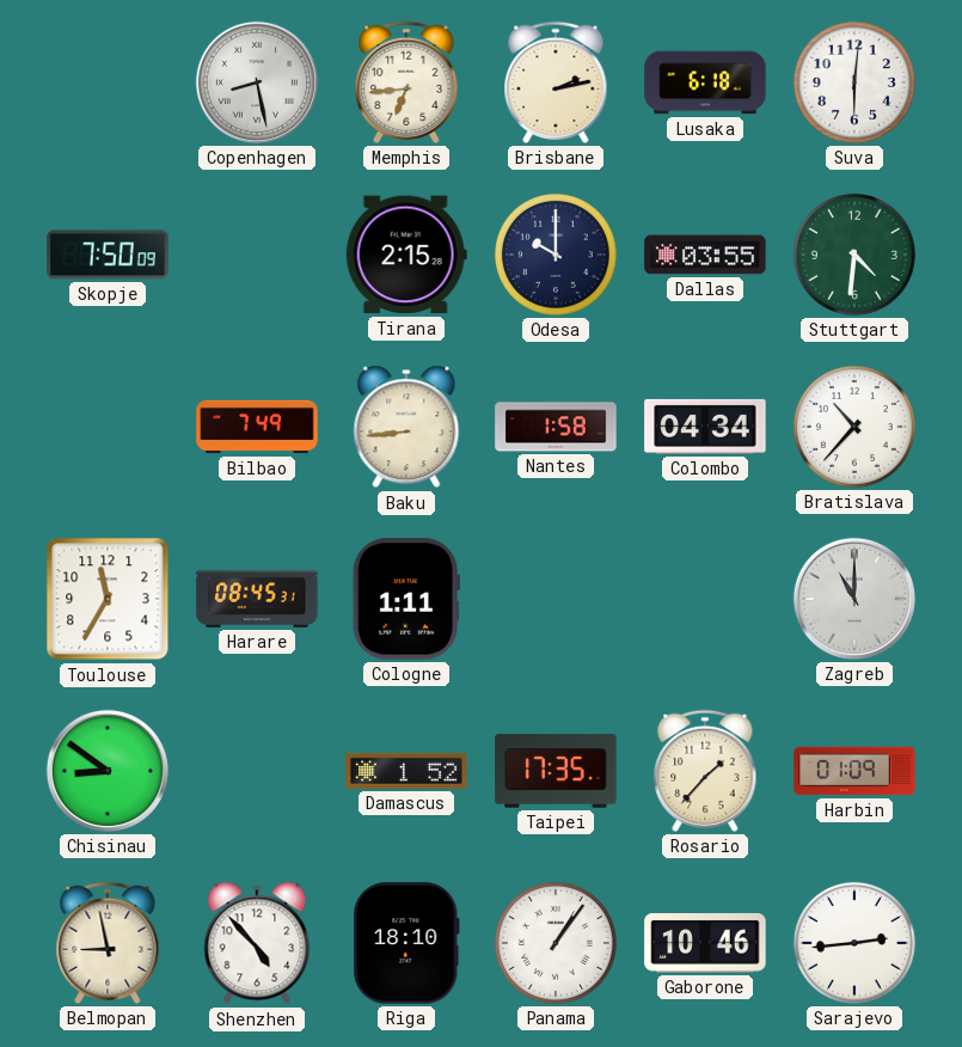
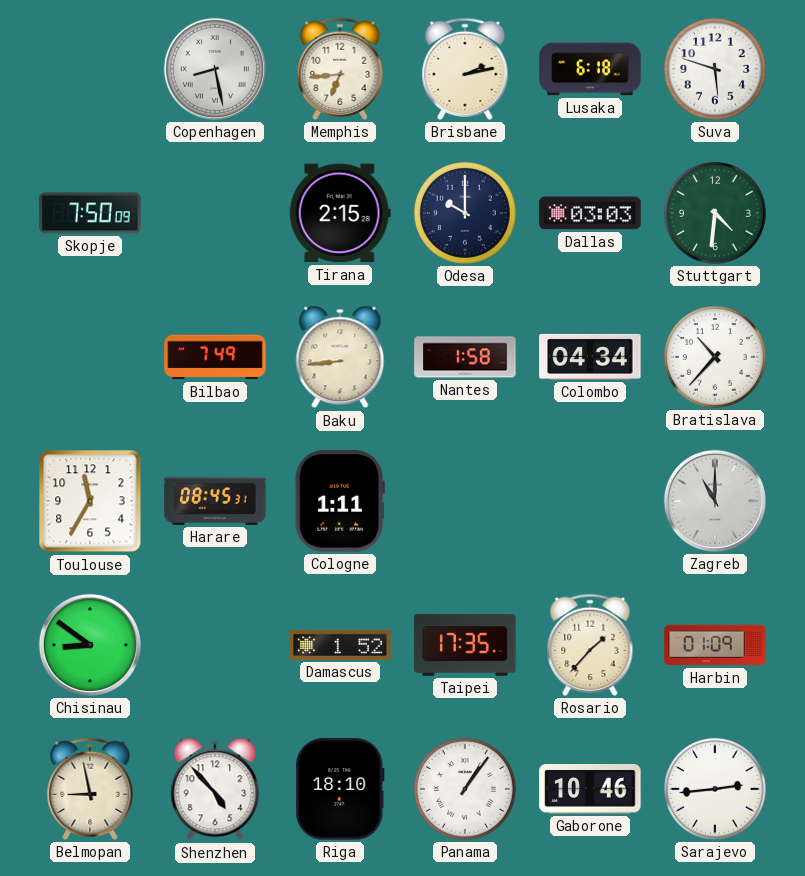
Suva: 6:01 -> 5:48
Dallas: 03:55 -> 03:03
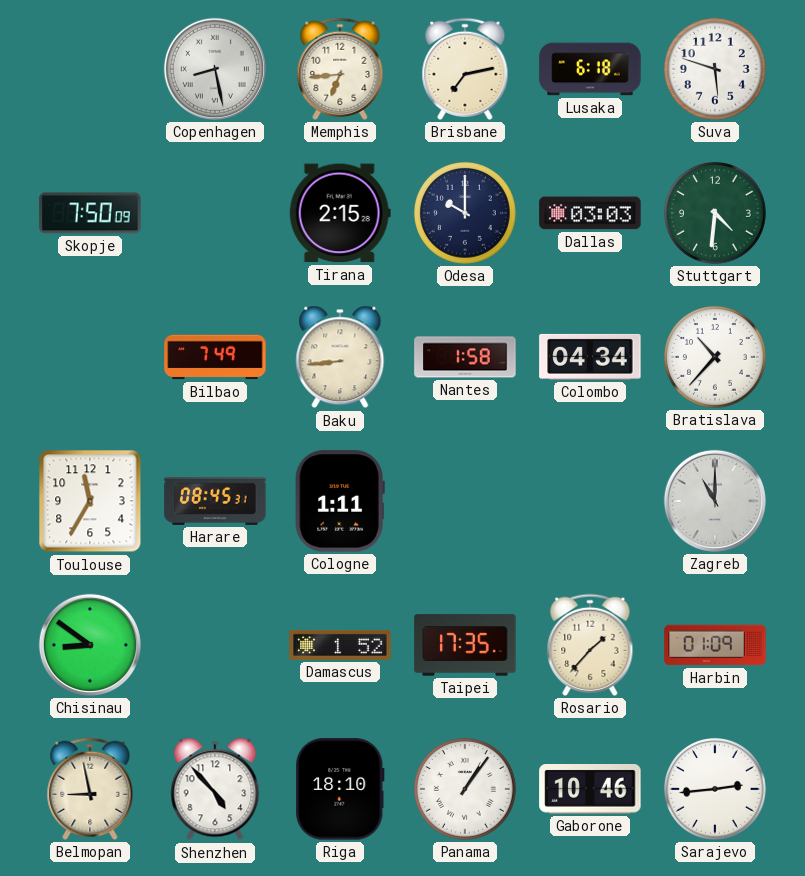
Brisbane: 2:13 -> 7:13
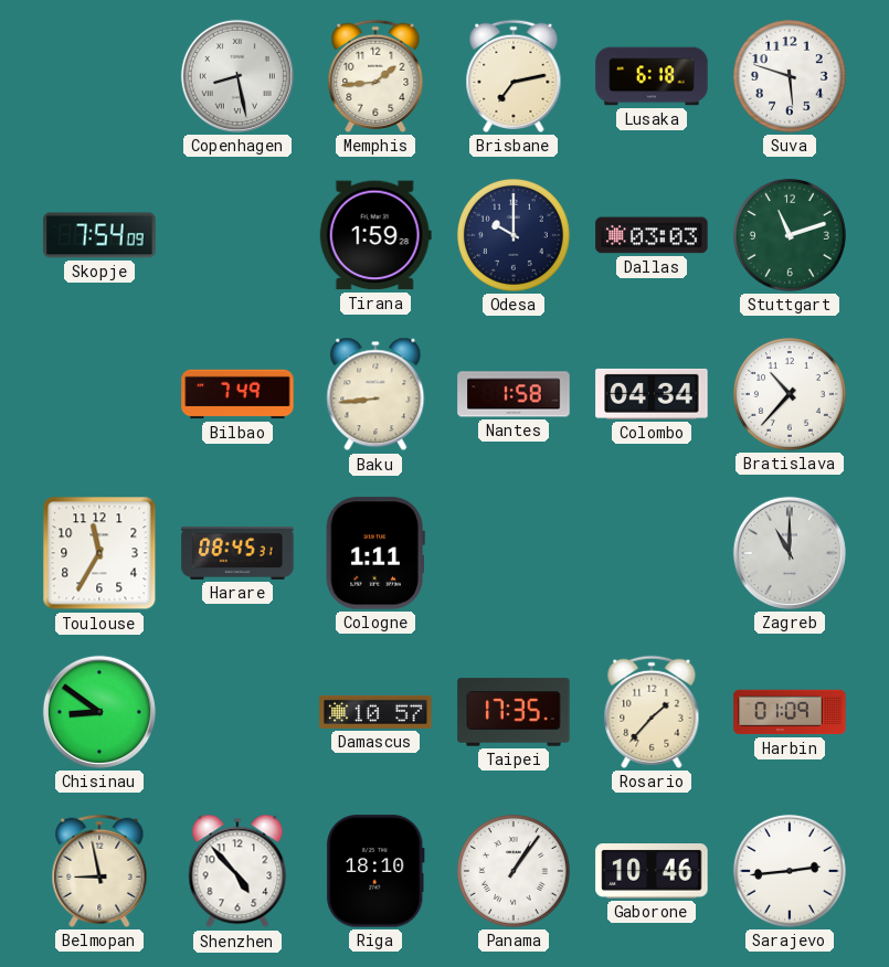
Memphis: 6:44 -> 1:44
Skopje: 7:50 -> 7:54
Tirana: 2:15 -> 1:59
Stuttgart: 4:31 -> 11:12
Damascus: 1:52 -> 10:57
